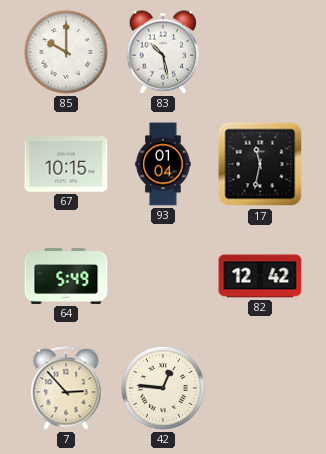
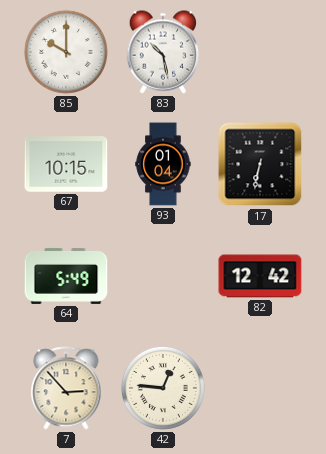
17: 11:32 -> 6:32
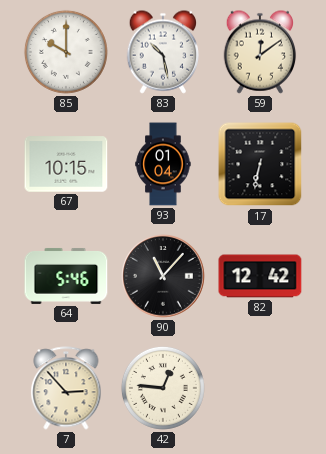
59: none -> 12:09
64: 5:49 -> 5:46
90: none -> 11:07
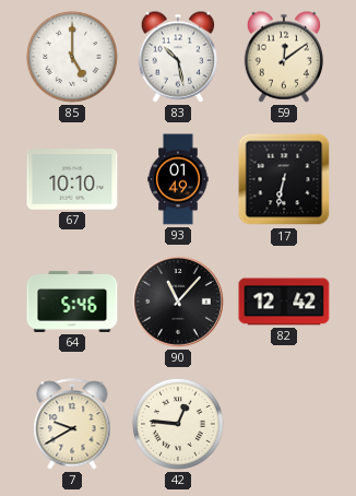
85: 10:00 -> 5:00
67: 10:15 -> 10:10
93: 01:04 -> 01:49
7: 2:53 -> 9:40
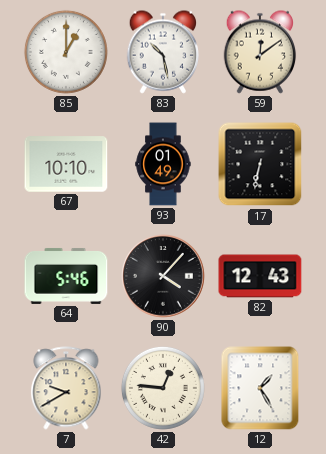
85: 5:00 -> 1:00
90: 11:07 -> 4:07
82: 12:42 -> 12:43
12: none -> 1:25
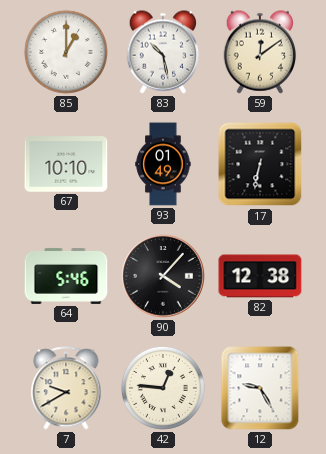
82: 12:43 -> 12:38
12: 1:25 -> 9:25
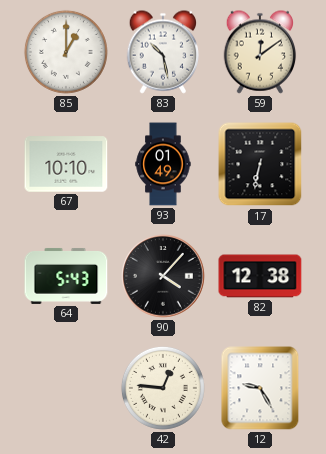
64: 5:46 -> 5:43
7: 9:40 -> none
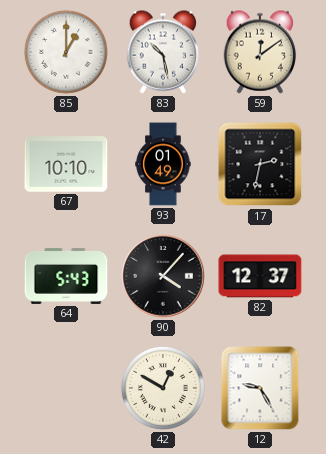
17: 6:32 -> 2:32
82: 12:38 -> 12:37
42: 12:46 -> 12:50
